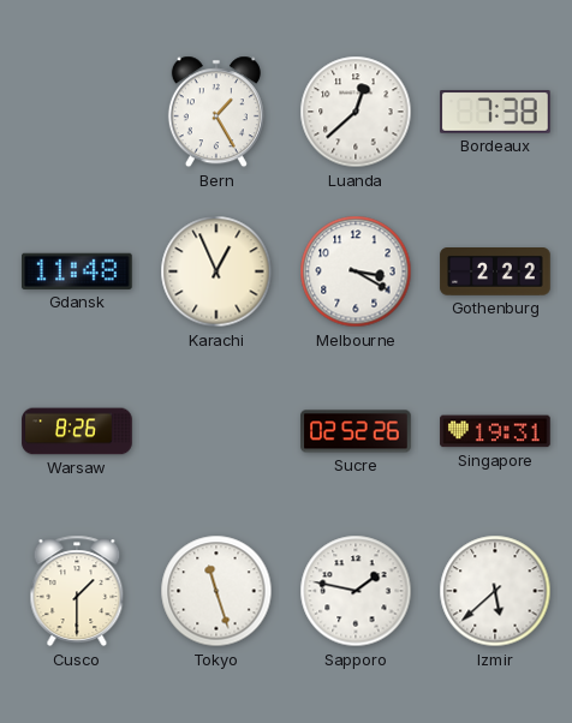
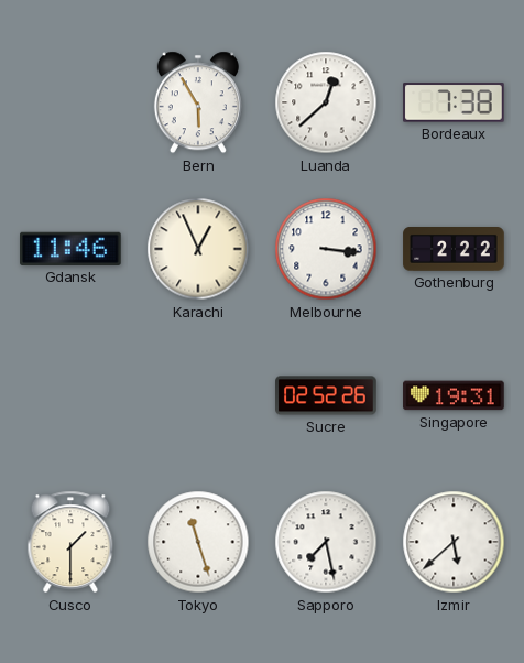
Bern: 1:25 -> 5:55
Gdansk: 11:48 -> 11:46
Melbourne: 3:20 -> 3:16
Warsaw: 8:26 -> none
Sapporo: 1:47 -> 7:28
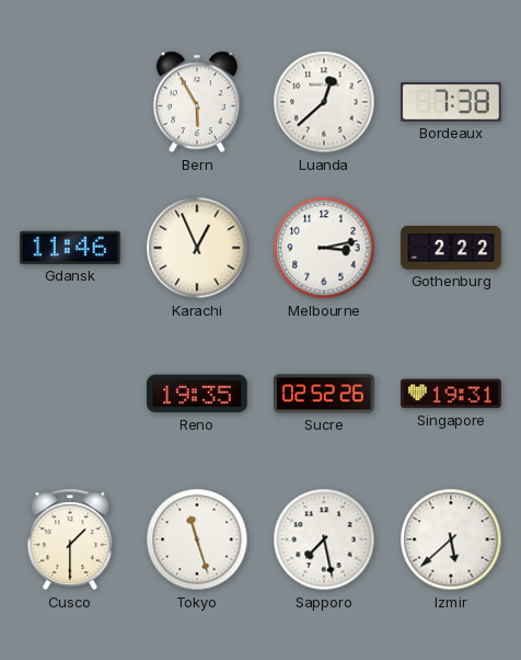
Melbourne: 3:16 -> 3:13
Reno: none -> 19:35
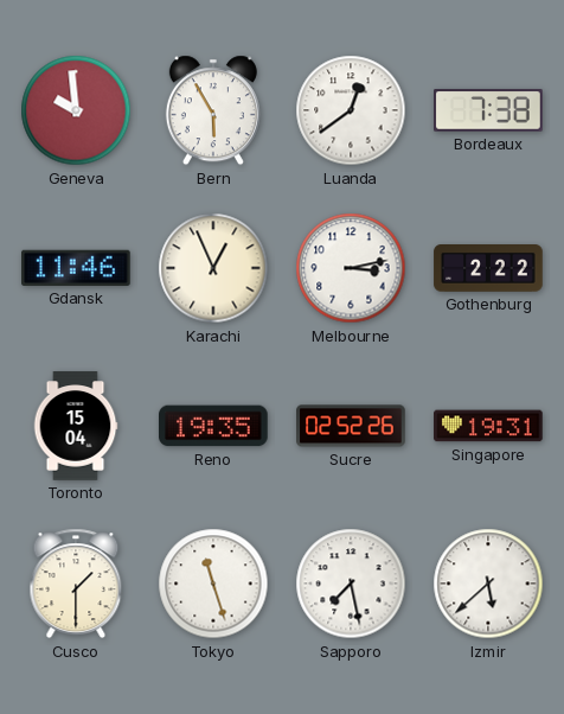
Geneva: none -> 9:59
Luanda: 12:38 -> 12:39
Toronto: none -> 15:04
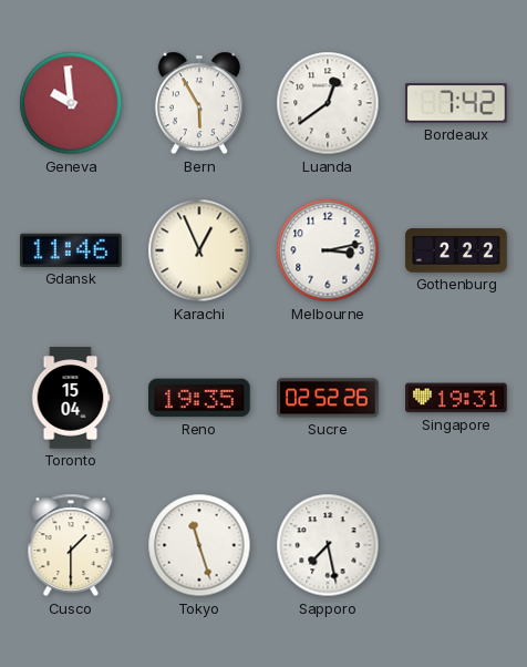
Bordeaux: 7:38 -> 7:42
Izmir: 5:38 -> none
